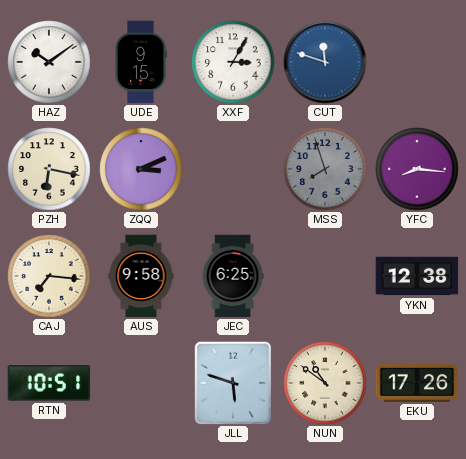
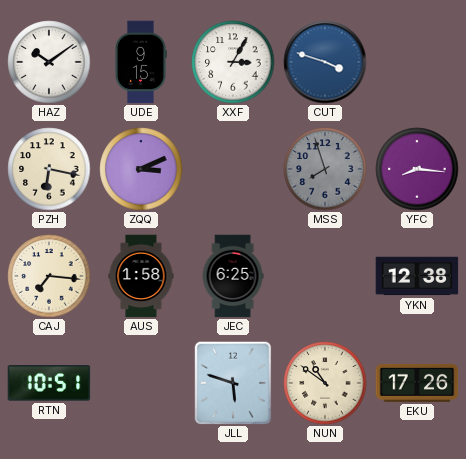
CUT: 11:48 -> 3:48
AUS: 9:58 -> 1:58
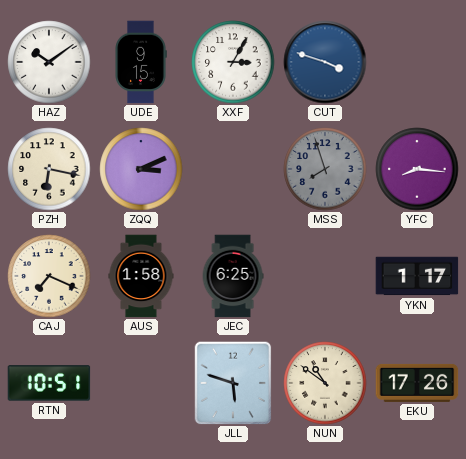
CAJ: 7:16 -> 7:19
YKN: 12:38 -> 1:17
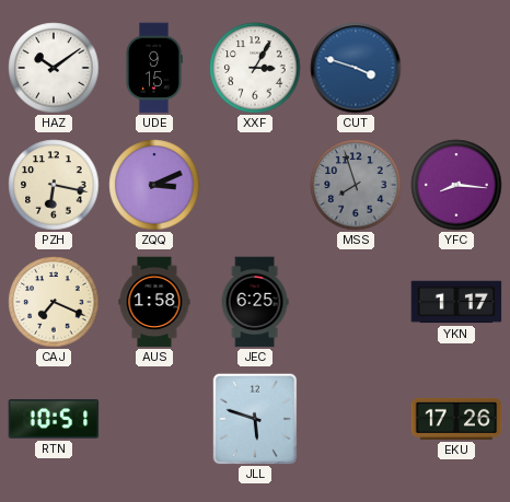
NUN: 10:51 -> none
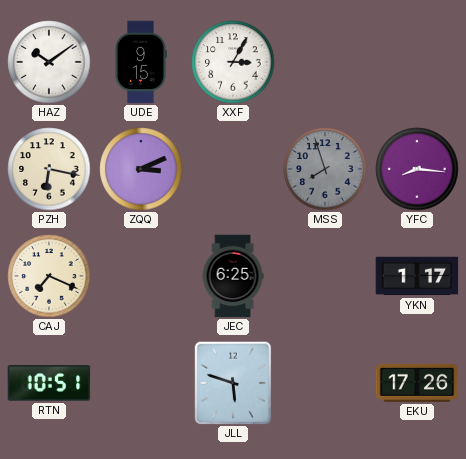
CUT: 3:48 -> none
AUS: 1:58 -> none
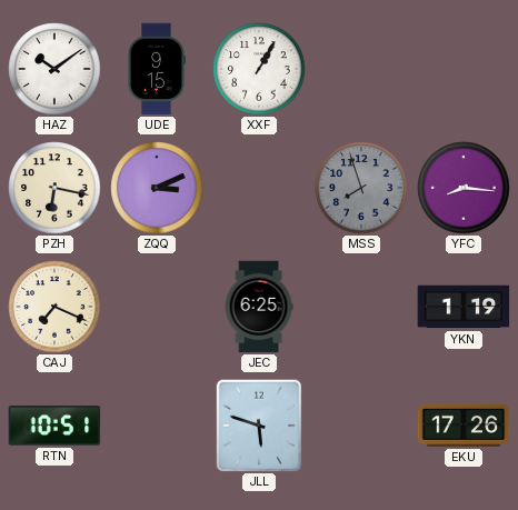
XXF: 3:05 -> 1:05
YKN: 1:17 -> 1:19
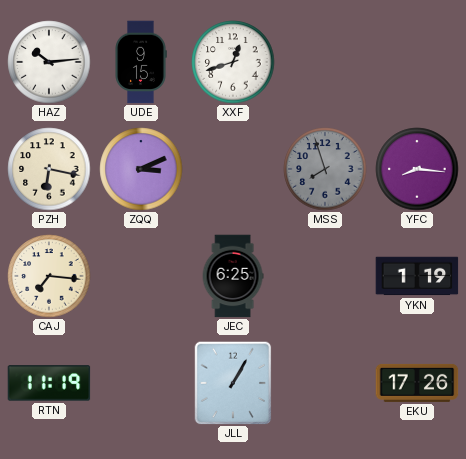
HAZ: 10:09 -> 10:14
XXF: 1:05 -> 12:42
CAJ: 7:19 -> 7:16
RTN: 10:51 -> 11:19
JLL: 5:48 -> 1:05
